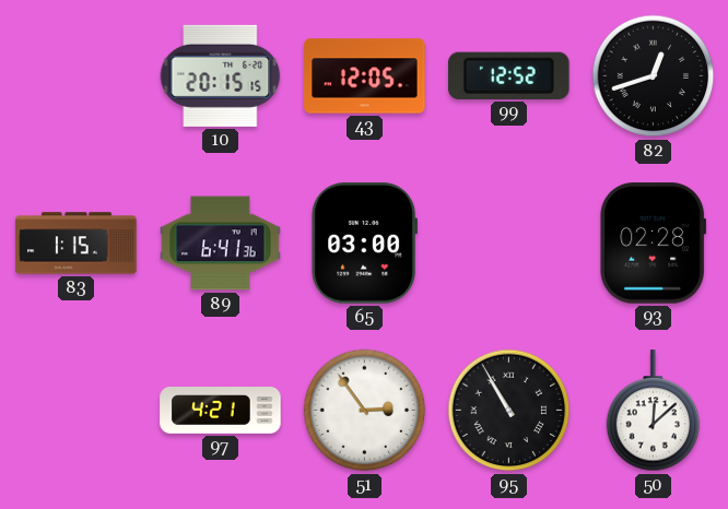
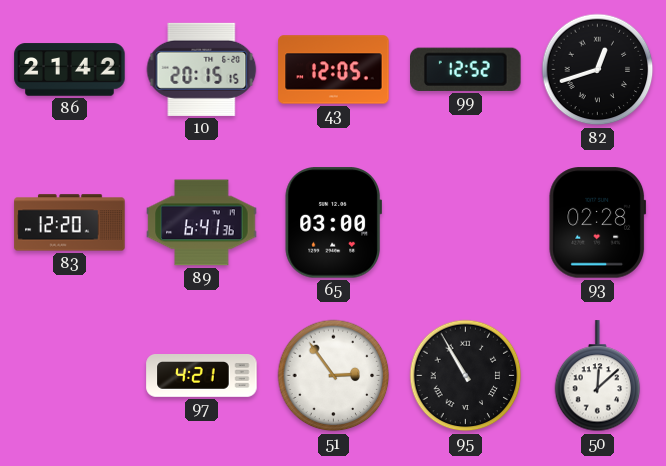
86: none -> 21:42
83: 1:15 -> 12:20
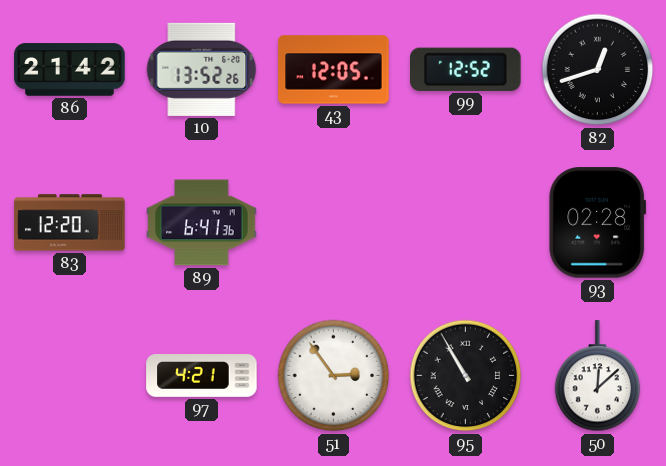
10: 20:15 -> 13:52
65: 03:00 -> none
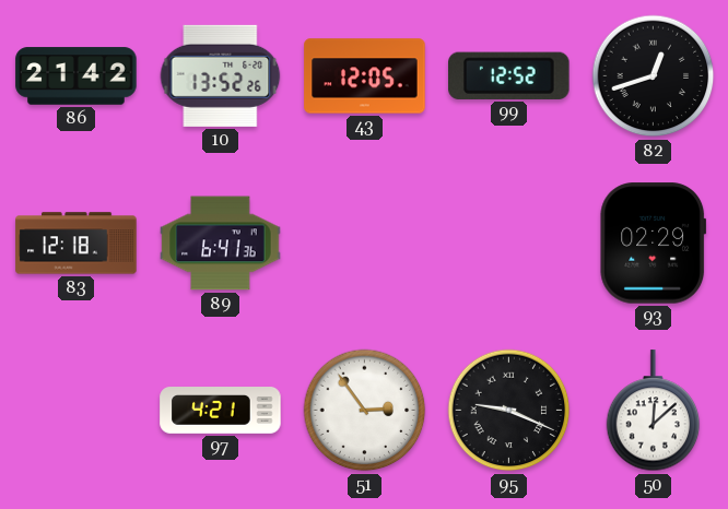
83: 12:20 -> 12:18
93: 02:28 -> 02:29
95: 10:55 -> 9:19
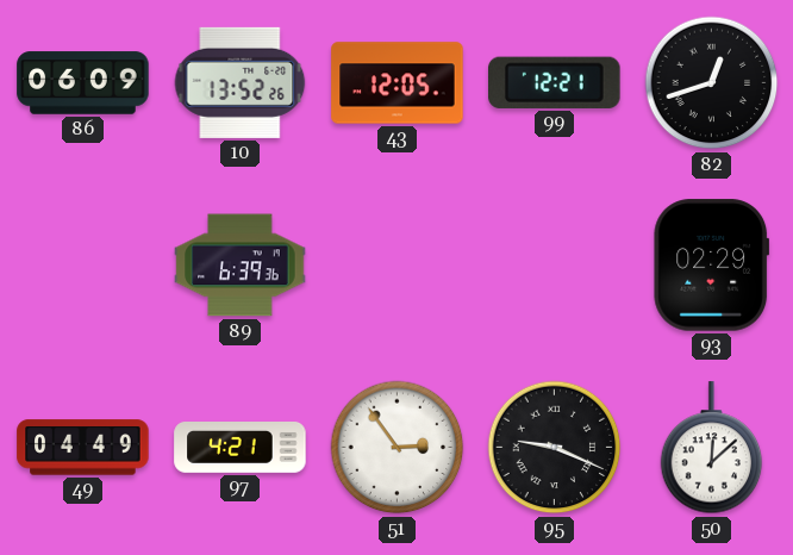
86: 21:42 -> 06:09
99: 12:52 -> 12:21
83: 12:18 -> none
89: 6:41 -> 6:39
49: none -> 04:49
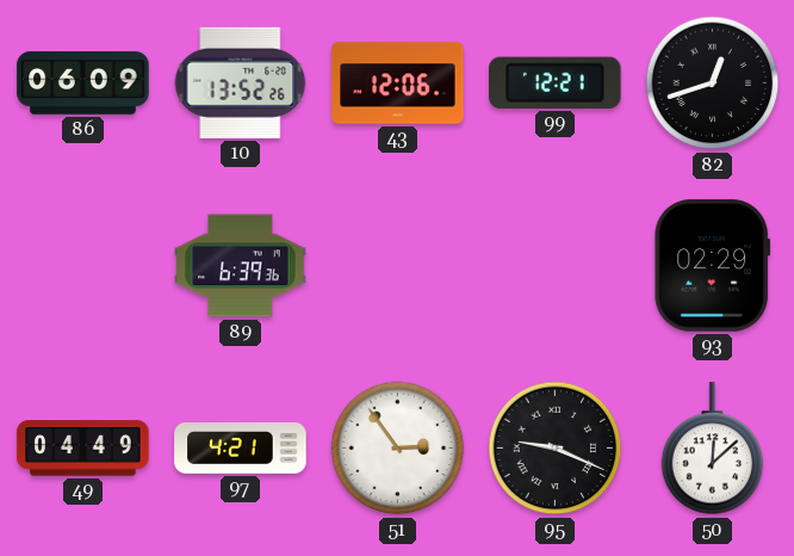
43: 12:05 -> 12:06
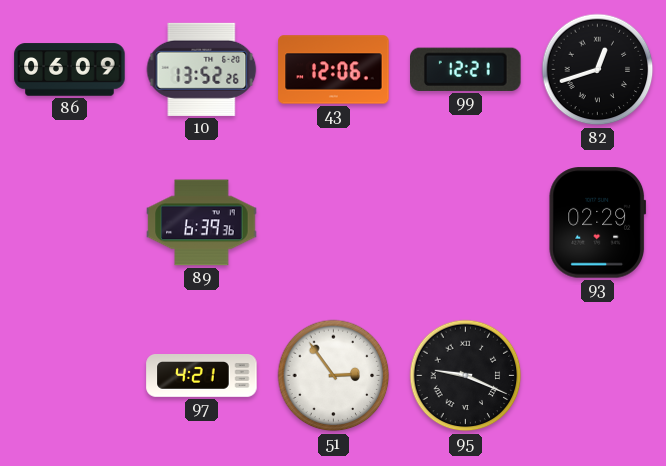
49: 04:49 -> none
50: 12:08 -> none
